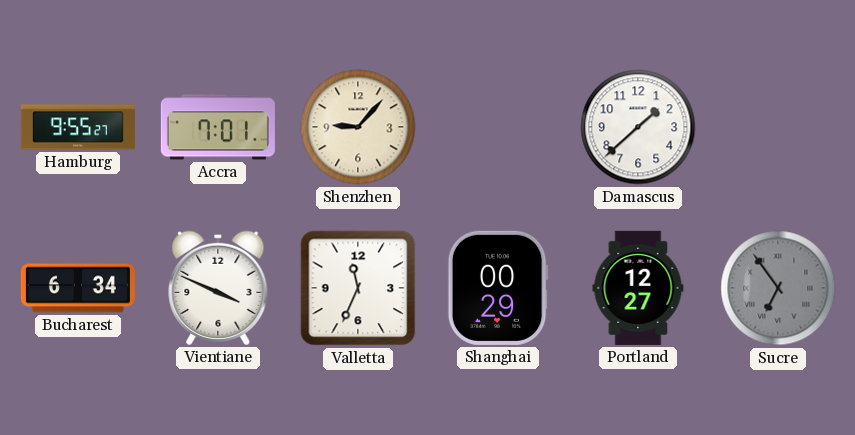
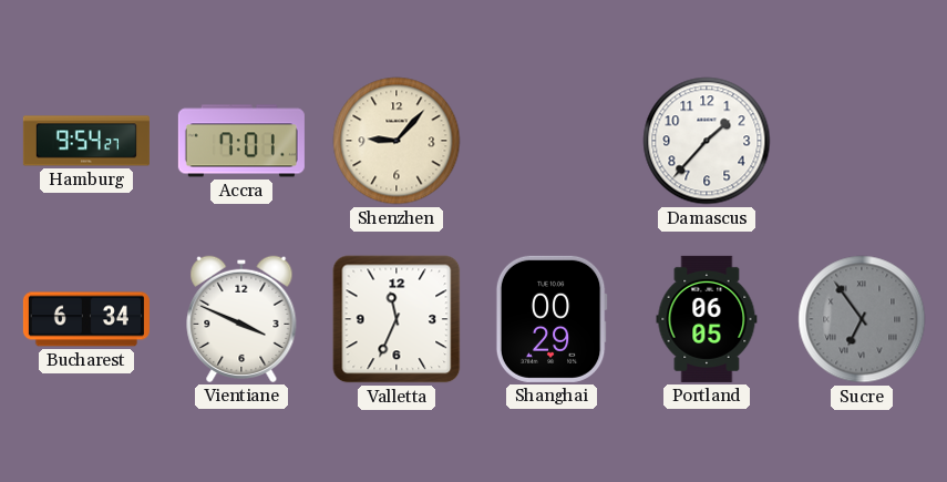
Hamburg: 9:55 -> 9:54
Damascus: 1:38 -> 1:37
Portland: 12:27 -> 06:05
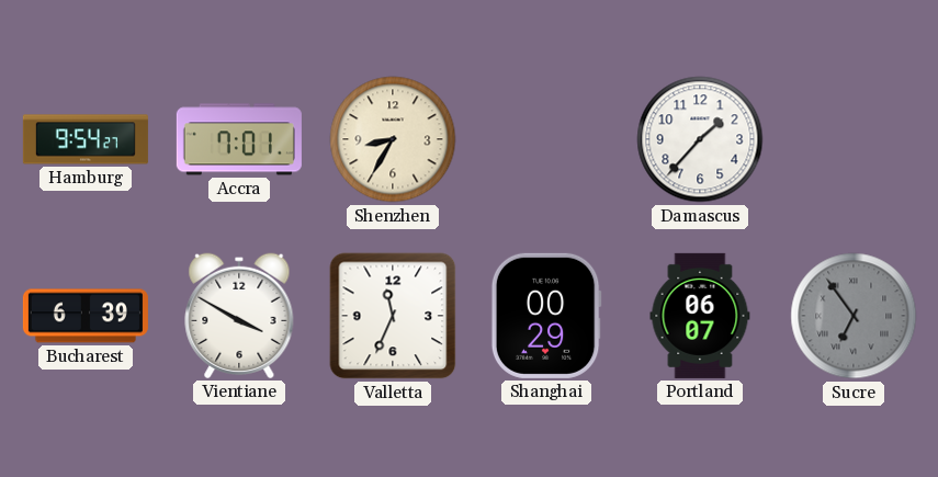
Shenzhen: 9:07 -> 8:35
Bucharest: 6:34 -> 6:39
Vientiane: 3:49 -> 3:50
Portland: 06:05 -> 06:07
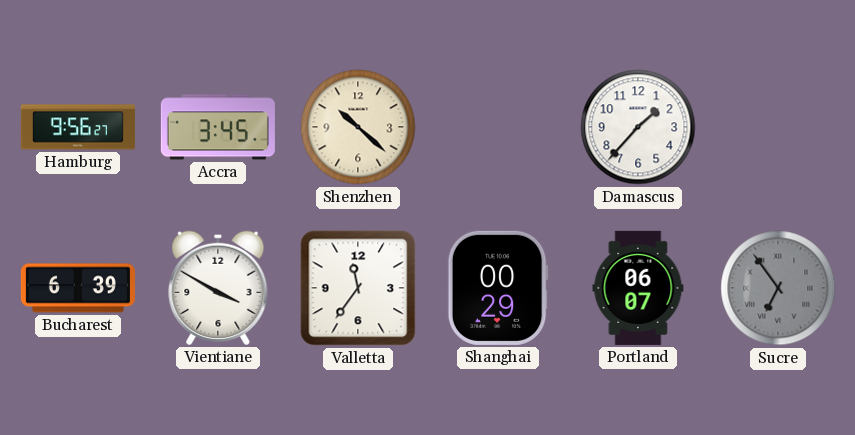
Hamburg: 9:54 -> 9:56
Accra: 7:01 -> 3:45
Shenzhen: 8:35 -> 10:22
Valletta: 11:34 -> 11:36
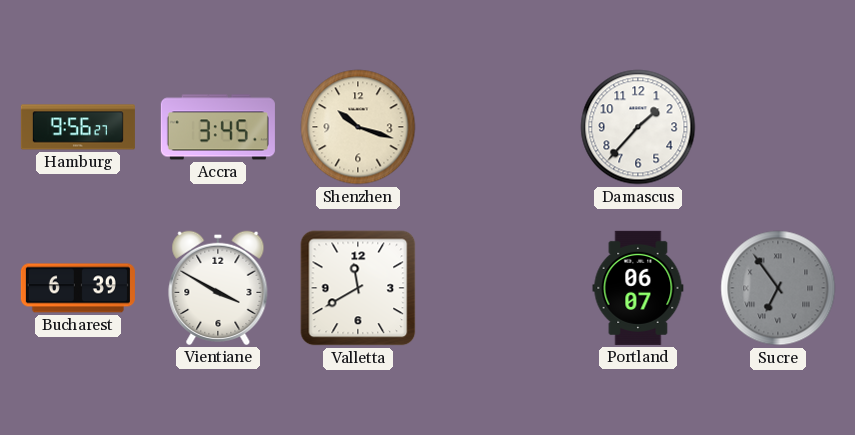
Shenzhen: 10:22 -> 10:18
Valletta: 11:36 -> 11:40
Shanghai: 00:29 -> none
